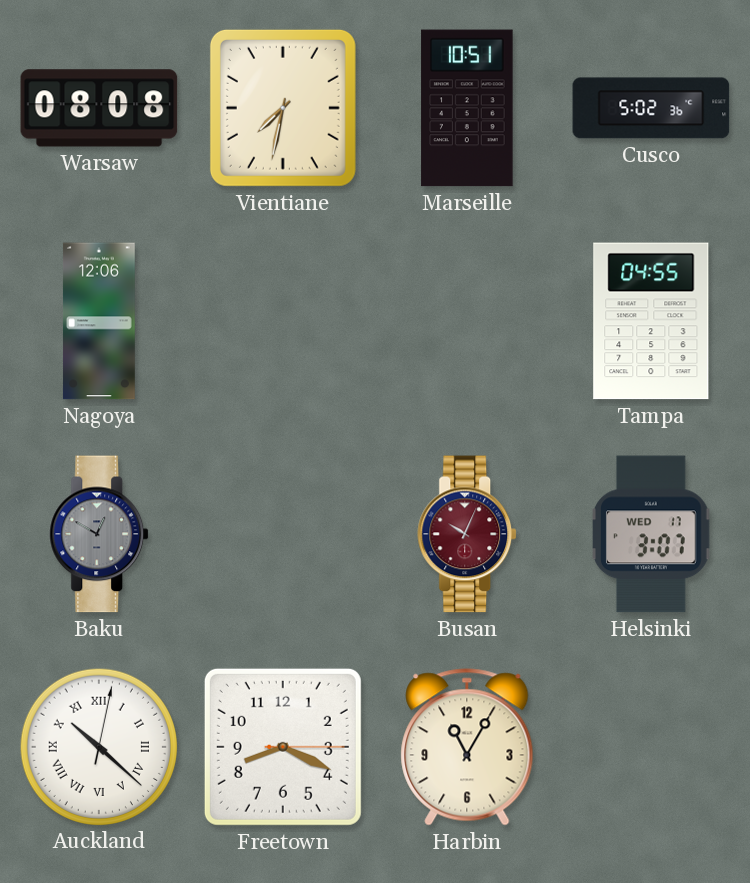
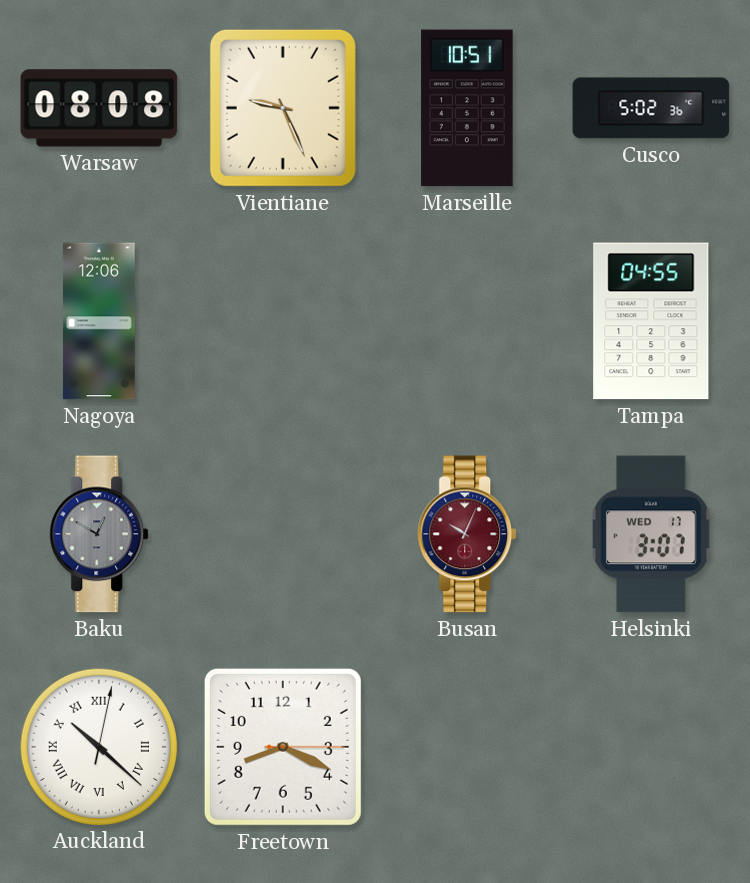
Vientiane: 7:32 -> 9:26
Harbin: 11:05 -> none
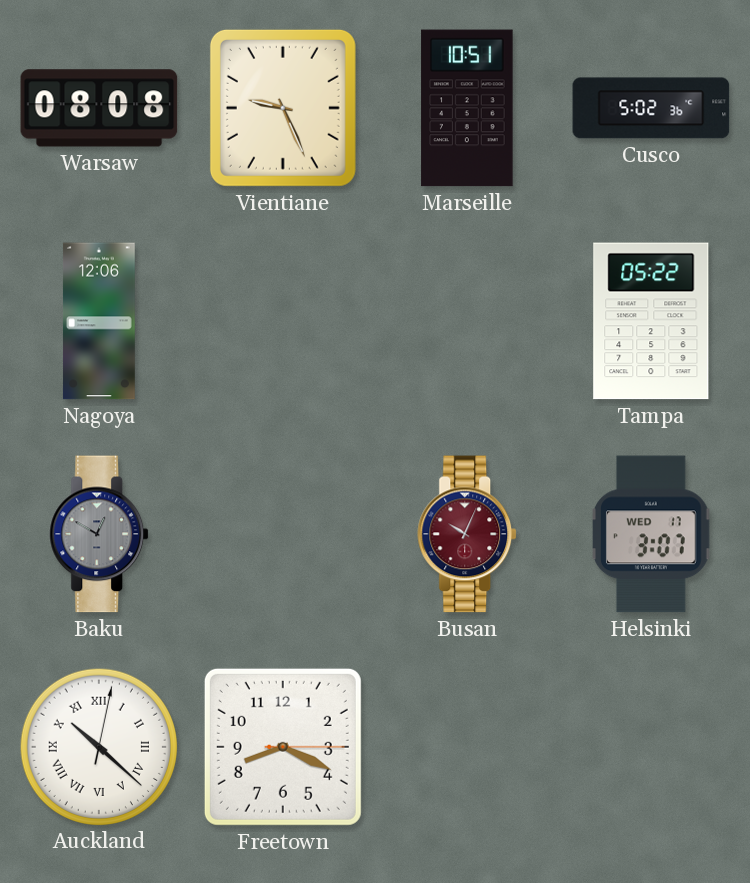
Tampa: 04:55 -> 05:22
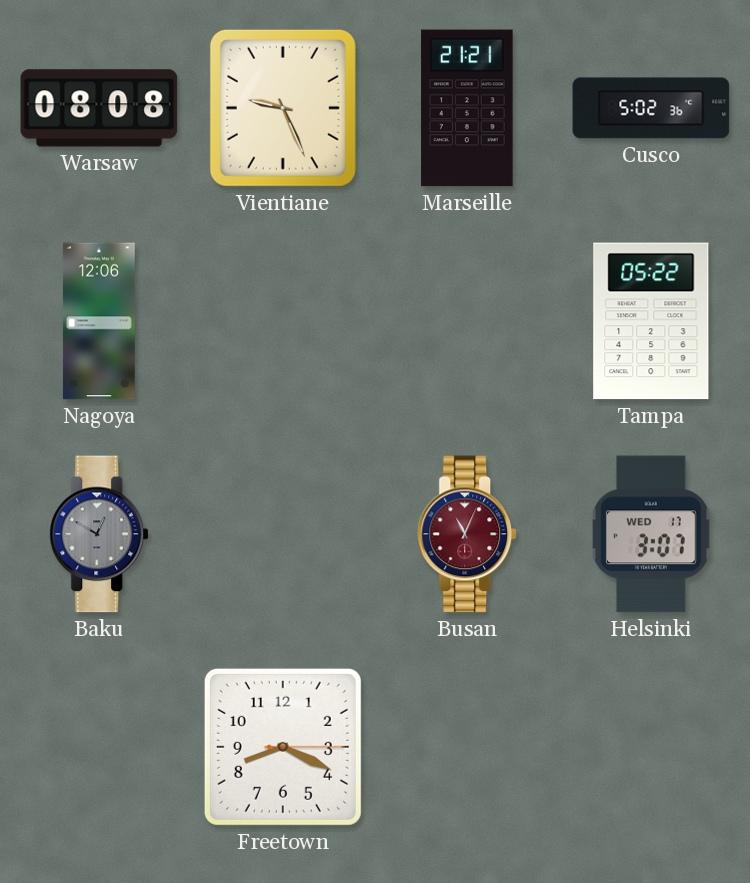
Marseille: 10:51 -> 21:21
Busan: 10:04 -> 11:04
Auckland: 10:22 -> none
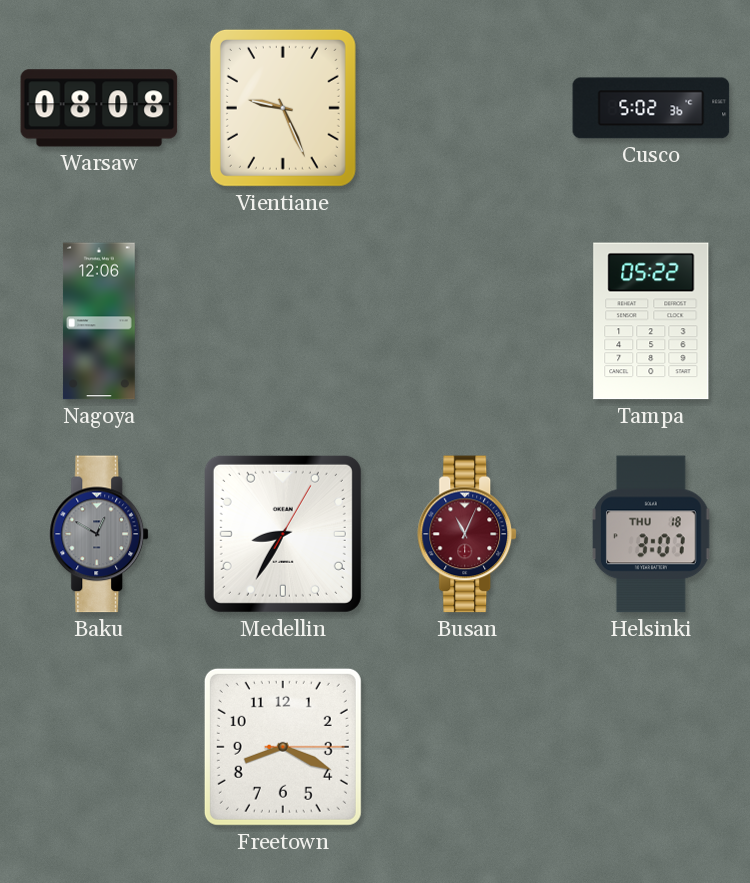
Marseille: 21:21 -> none
Medellin: none -> 8:35
Helsinki date: WED 17 -> THU 18
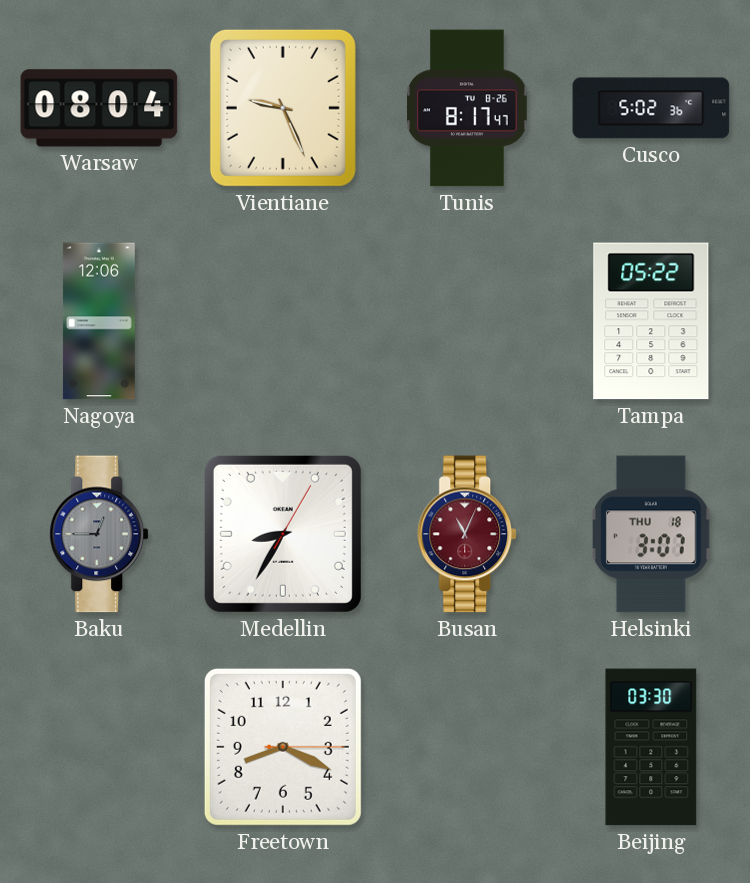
Warsaw: 08:08 -> 08:04
Tunis: none -> 8:17
Baku: 12:50 -> 12:45
Beijing: none -> 03:30
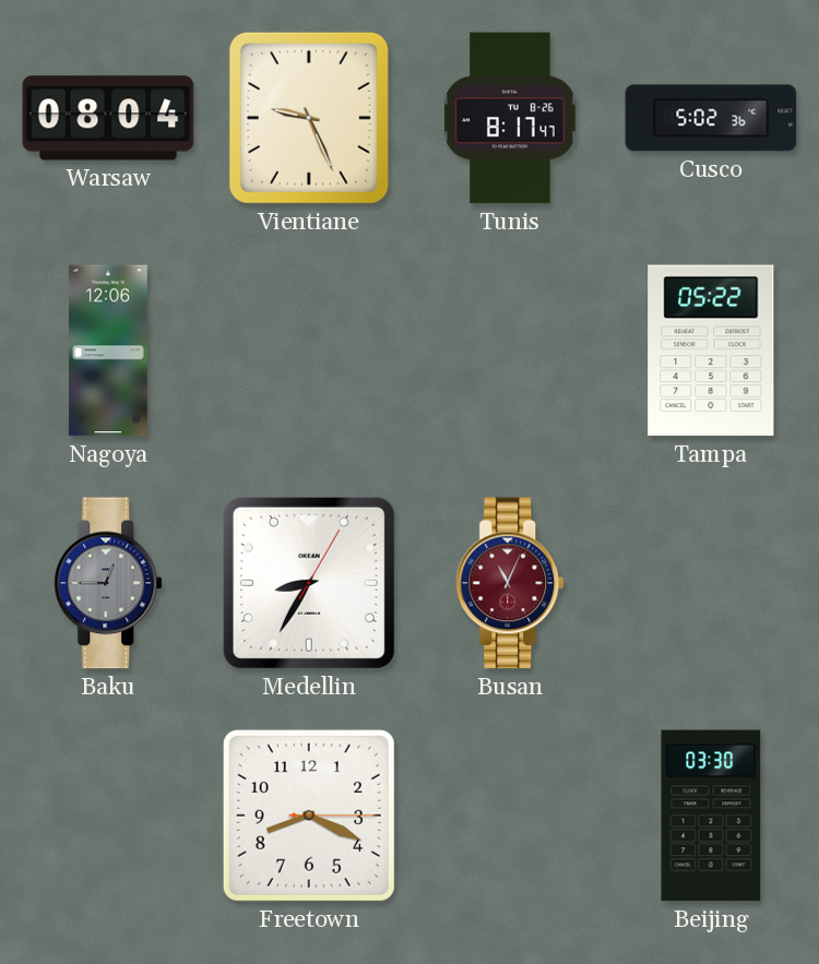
Helsinki: 3:07 -> none
